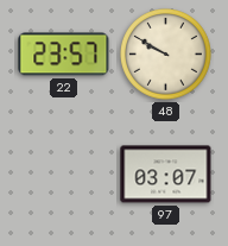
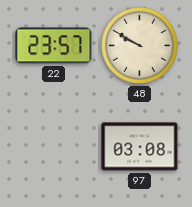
97: 03:07 -> 03:08
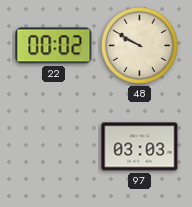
22: 23:57 -> 00:02
97: 03:08 -> 03:03
